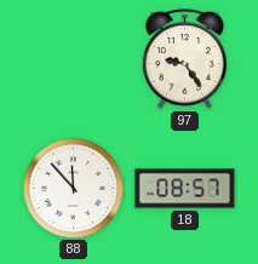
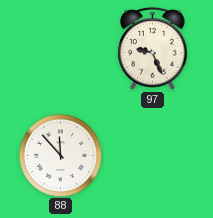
97: 9:24 -> 9:26
18: 08:57 -> none
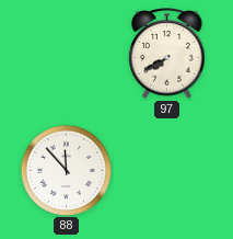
97: 9:26 -> 7:40
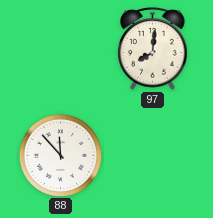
97: 7:40 -> 8:01
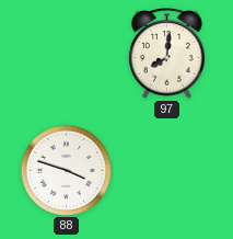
88: 11:53 -> 3:48
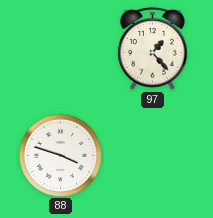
97: 8:01 -> 1:23
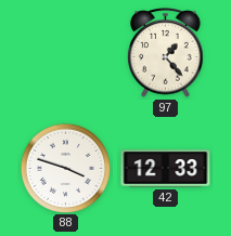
42: none -> 12:33
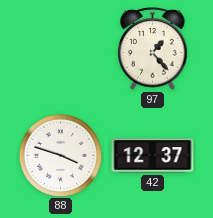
42: 12:33 -> 12:37
